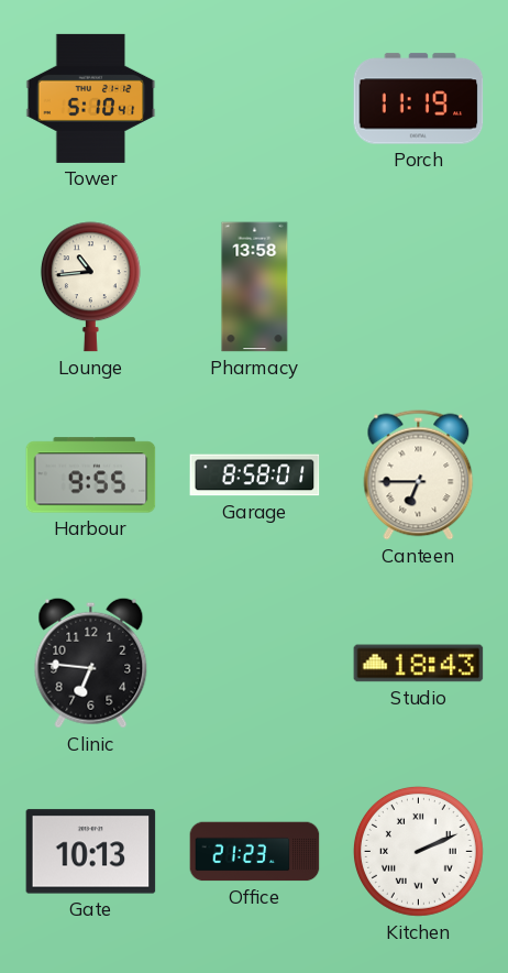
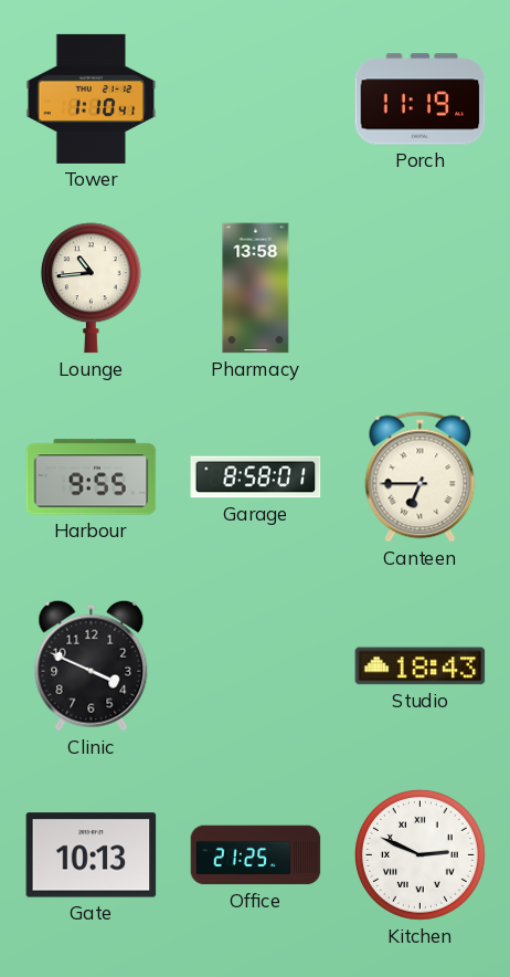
Tower: 5:10 -> 1:10
Clinic: 6:46 -> 3:49
Office: 21:23 -> 21:25
Kitchen: 2:11 -> 2:49
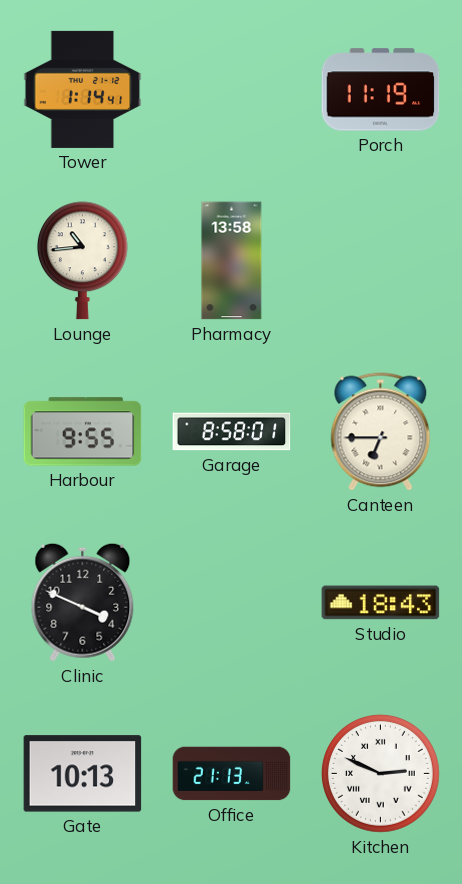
Tower: 1:10 -> 1:14
Office: 21:25 -> 21:13
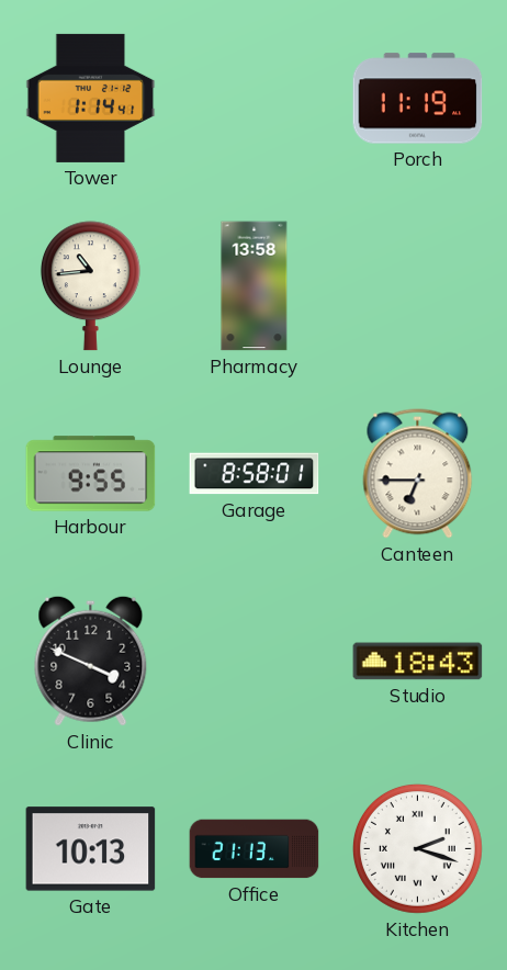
Kitchen: 2:49 -> 2:18
